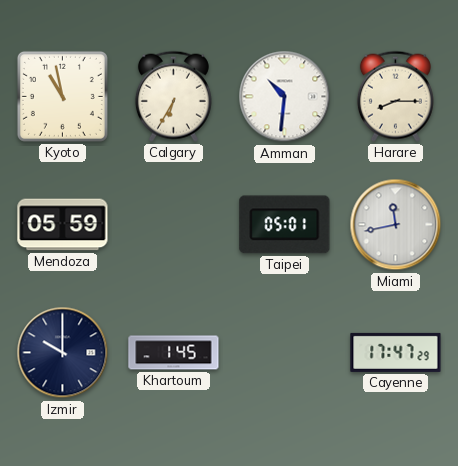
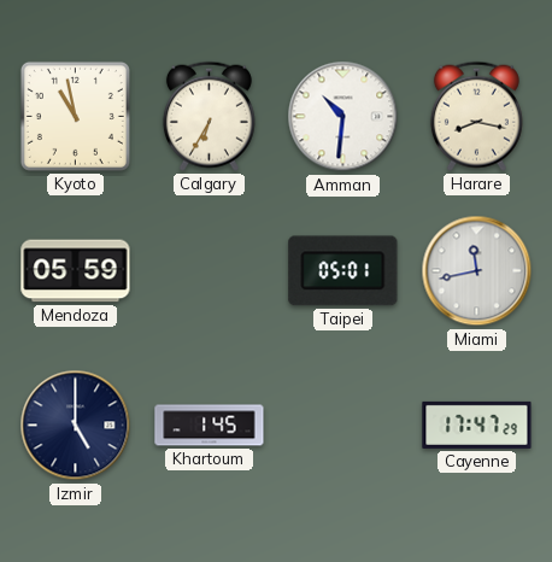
Harare: 8:15 -> 8:17
Izmir: 10:00 -> 5:00
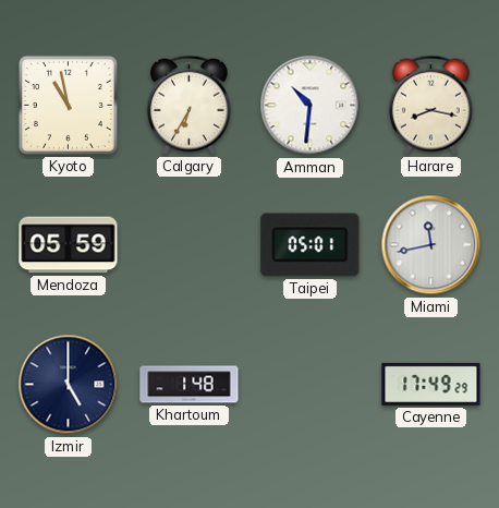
Khartoum: 1:45 -> 1:48
Cayenne: 17:47 -> 17:49
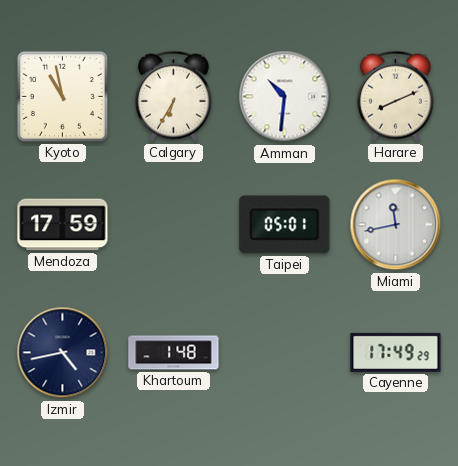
Harare: 8:17 -> 8:11
Mendoza: 05:59 -> 17:59
Izmir: 5:00 -> 4:43
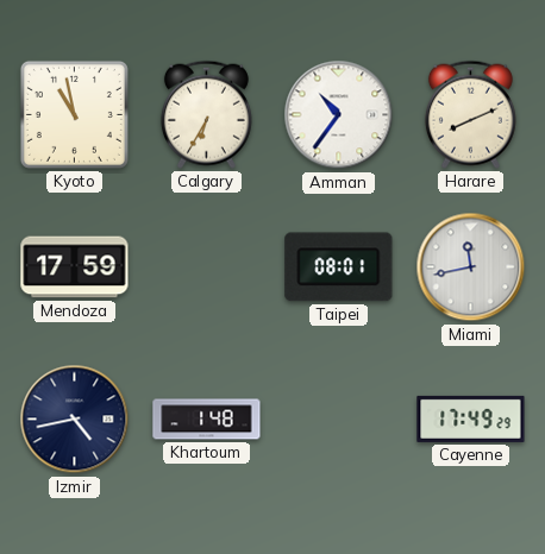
Amman: 10:31 -> 10:36
Taipei: 05:01 -> 08:01
